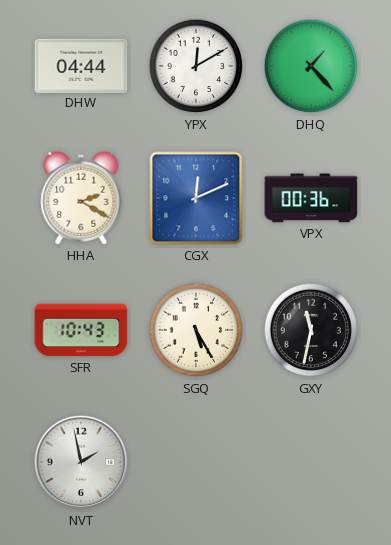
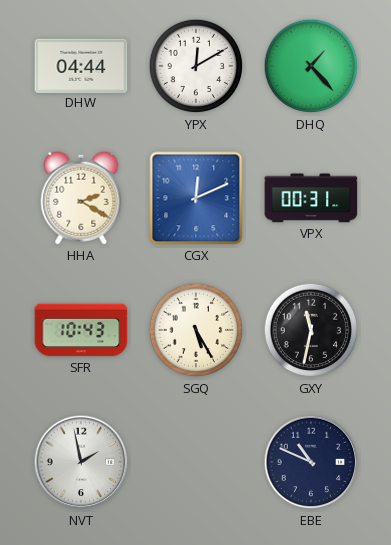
VPX: 00:36 -> 00:31
EBE: none -> 10:49
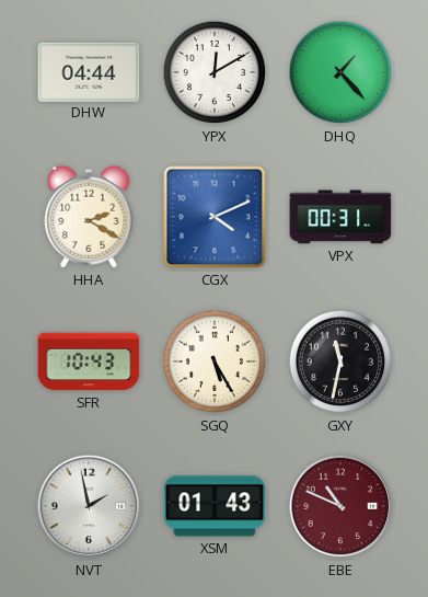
CGX: 12:11 -> 4:11
XSM: none -> 01:43
EBE dial: navy -> burgundy
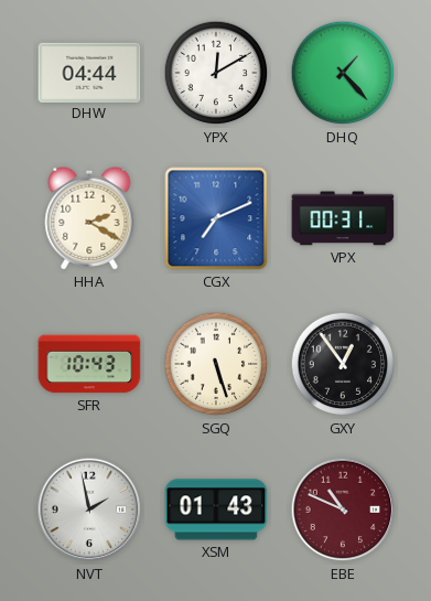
CGX: 4:11 -> 7:11
SGQ: 5:25 -> 5:27
GXY: 11:32 -> 12:54
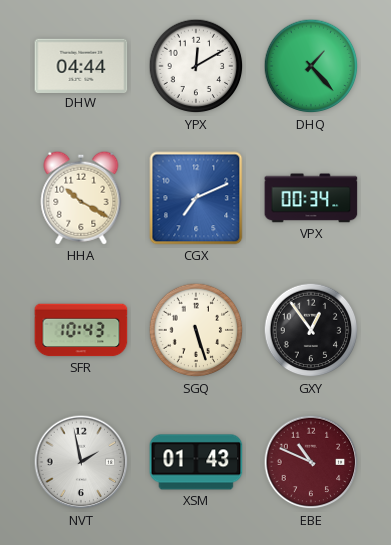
HHA: 2:20 -> 10:20
VPX: 00:31 -> 00:34
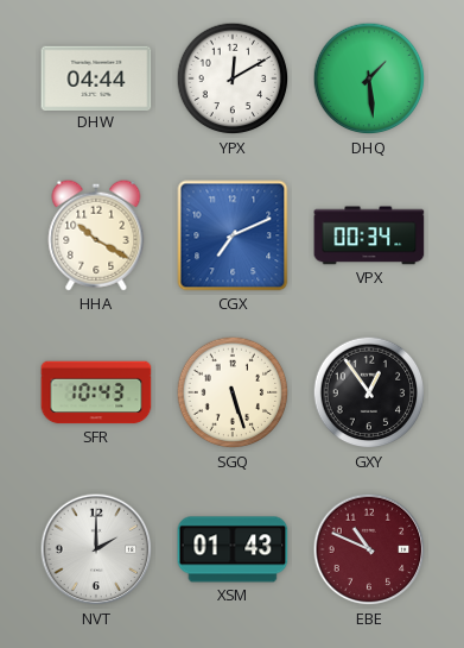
DHQ: 1:23 -> 1:29
NVT: 1:58 -> 2:00
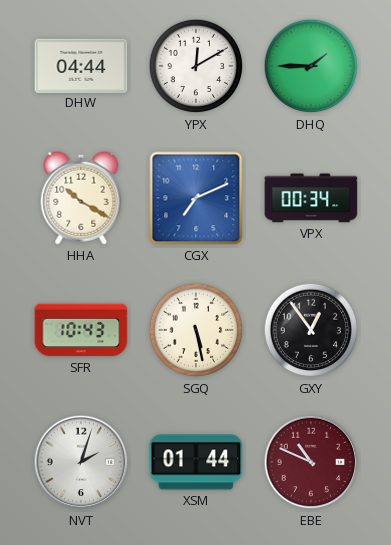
DHQ: 1:29 -> 1:45
SGQ: 5:27 -> 5:28
NVT: 2:00 -> 2:03
XSM: 01:43 -> 01:44
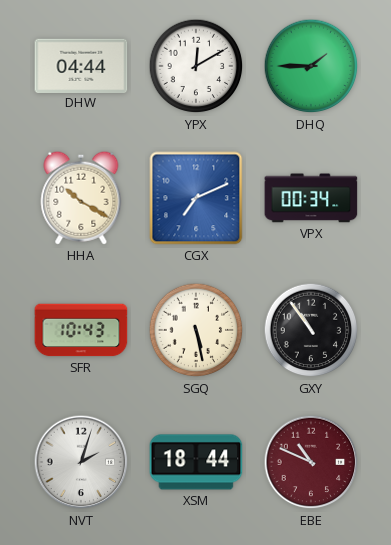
GXY: 12:54 -> 10:54
XSM: 01:44 -> 18:44
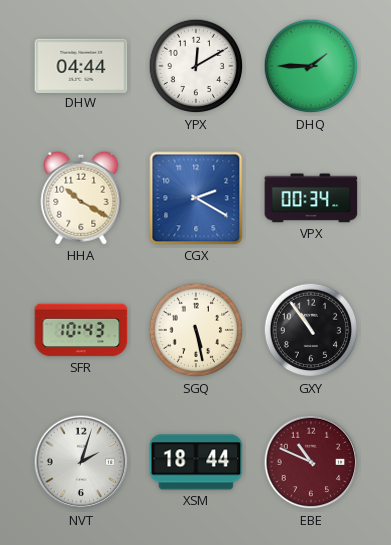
CGX: 7:11 -> 2:20
